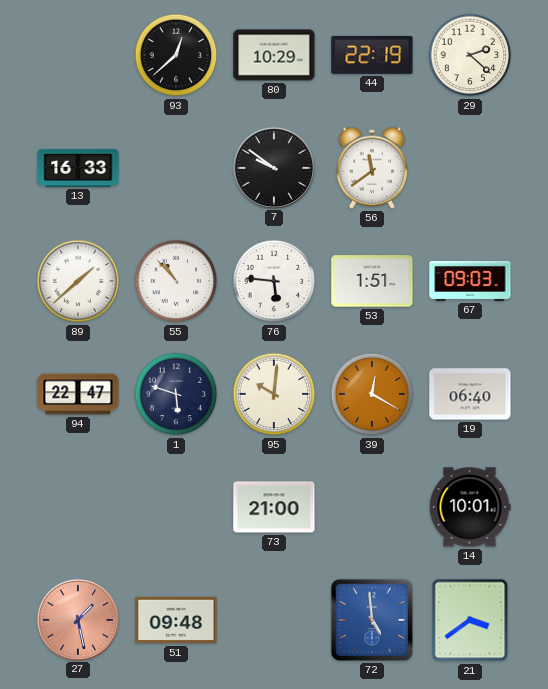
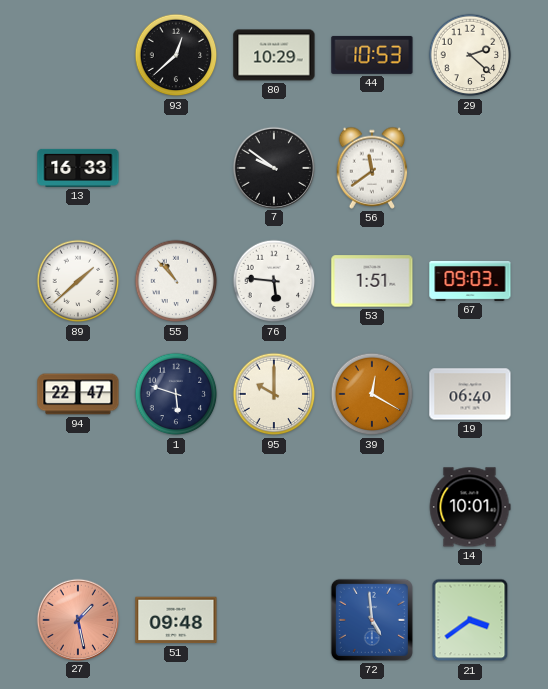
44: 22:19 -> 10:53
95: 10:01 -> 10:00
73: 21:00 -> none
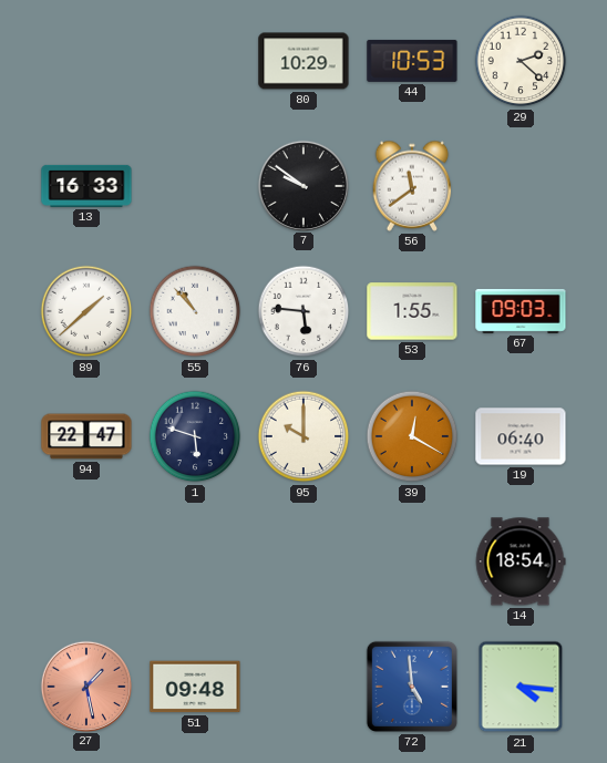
93: 12:38 -> none
53: 1:51 -> 1:55
14: 10:01 -> 18:54
21: 3:39 -> 4:16
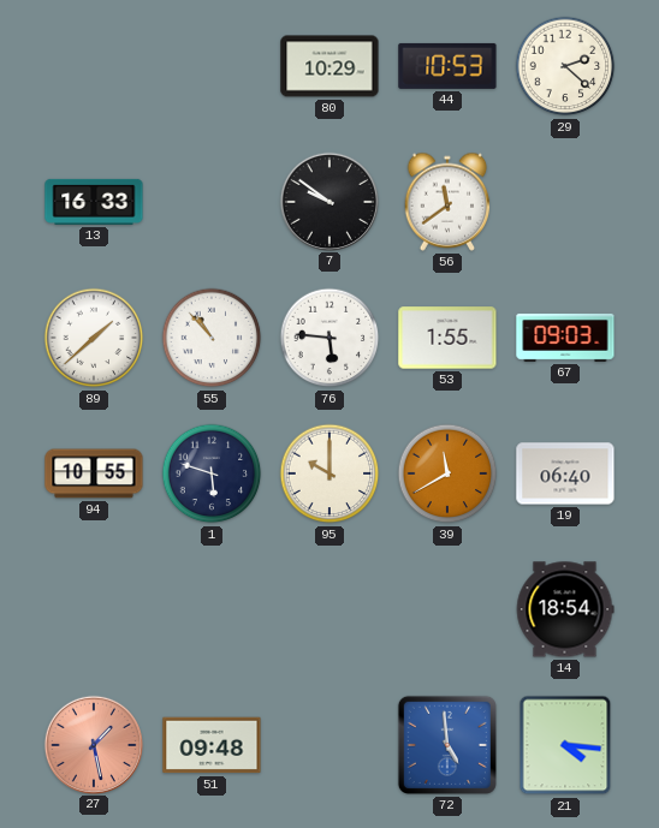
94: 22:47 -> 10:55
39: 12:20 -> 11:40
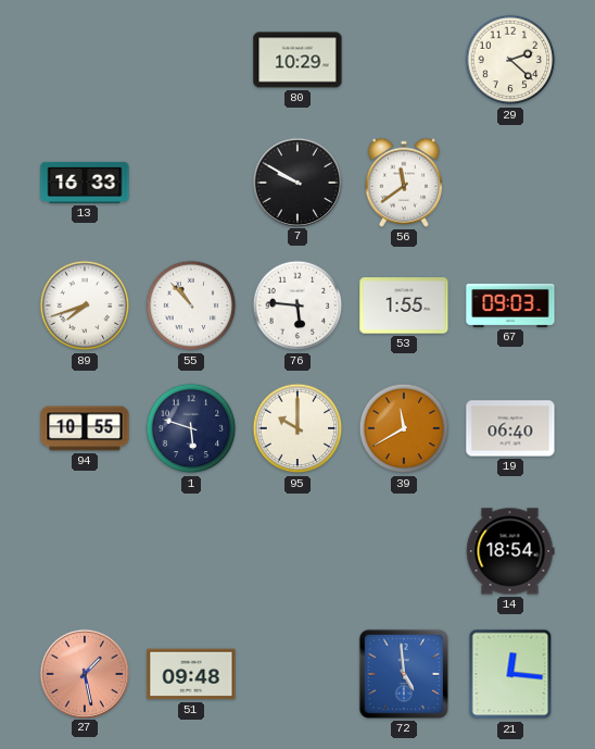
44: 10:53 -> none
7: 9:51 -> 9:50
89: 1:38 -> 7:42
21: 4:16 -> 12:16
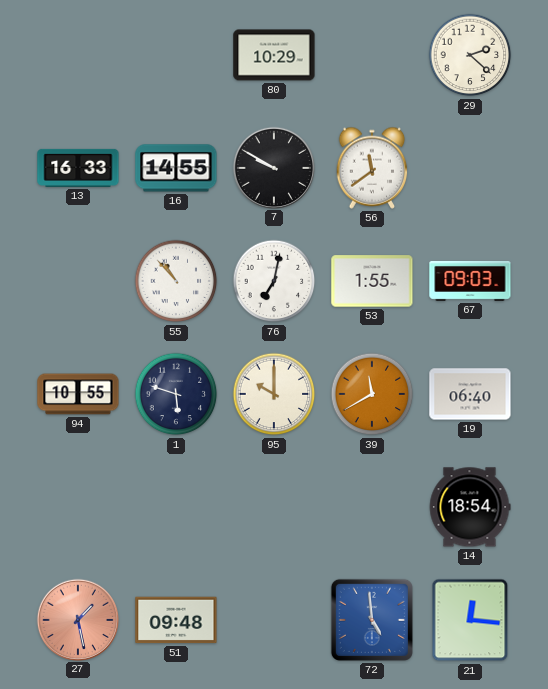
16: none -> 14:55
89: 7:42 -> none
76: 5:46 -> 7:02
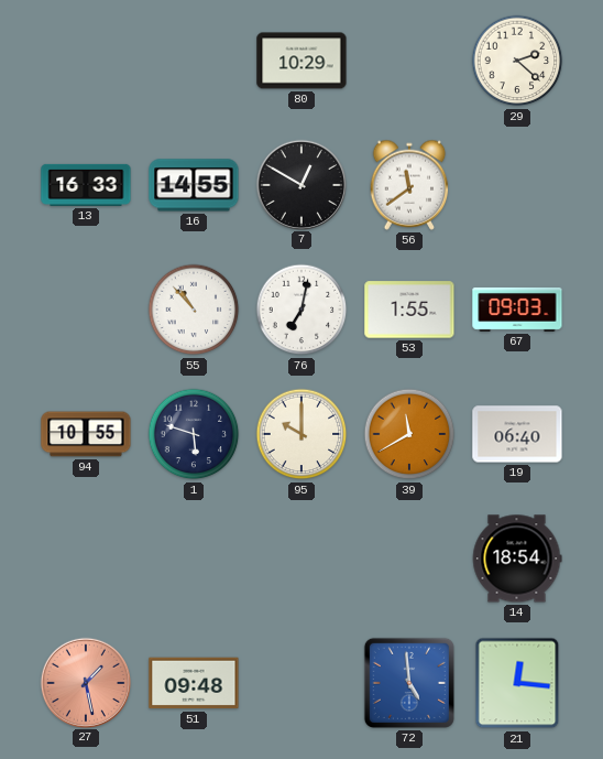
7: 9:50 -> 12:50
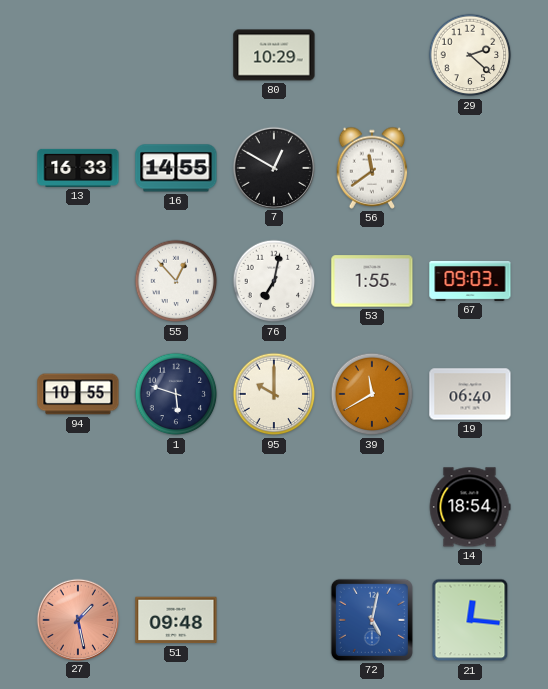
55: 10:53 -> 12:53
72: 4:59 -> 5:02
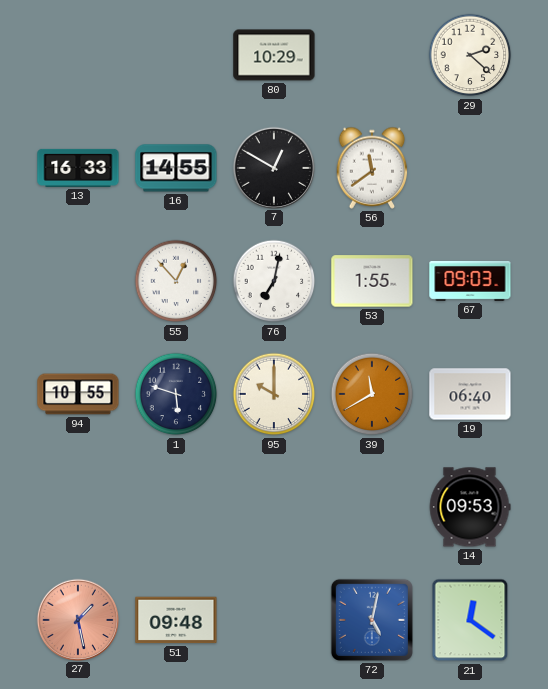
14: 18:54 -> 09:53
21: 12:16 -> 12:21
